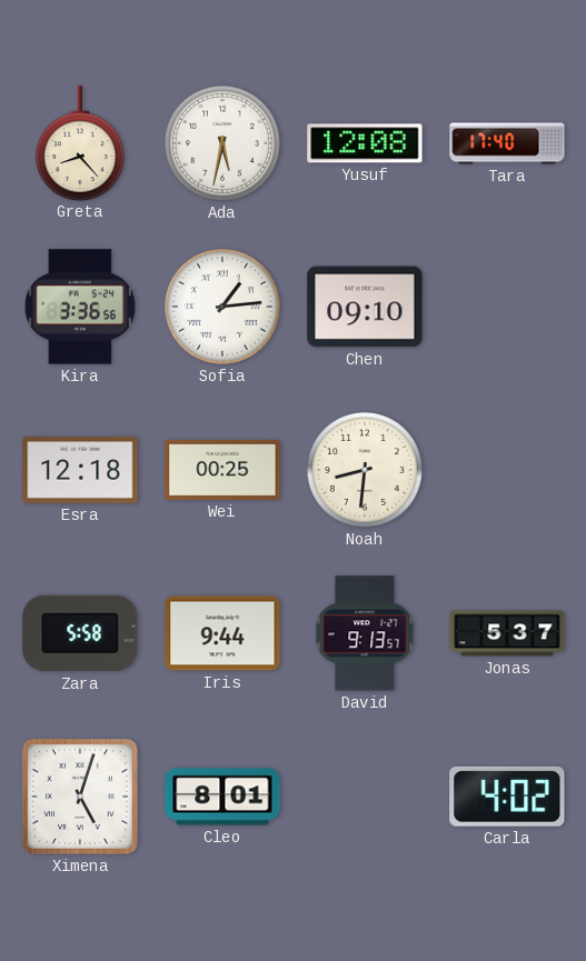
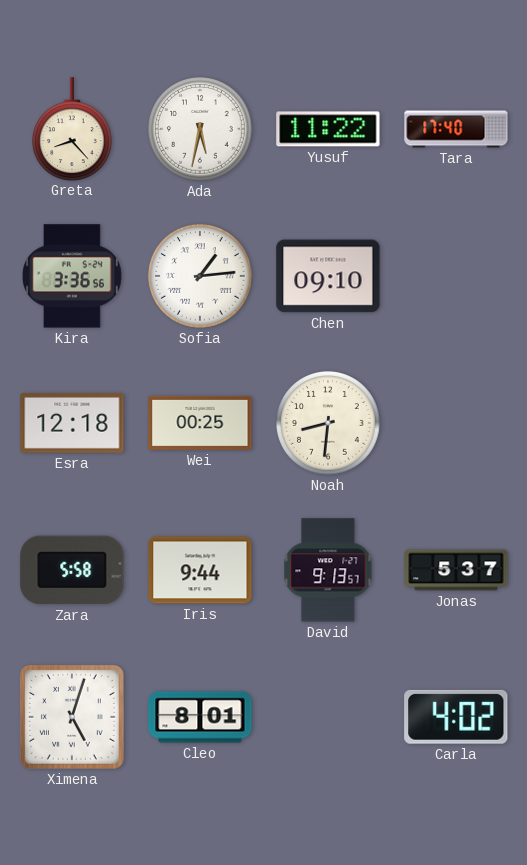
Yusuf: 12:08 -> 11:22
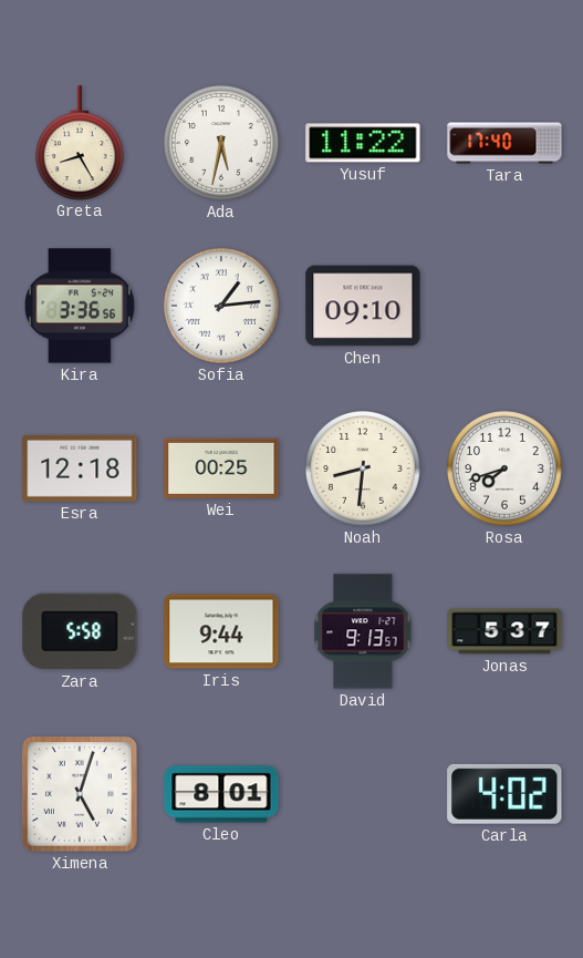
Greta: 8:23 -> 8:25
Rosa: none -> 7:42
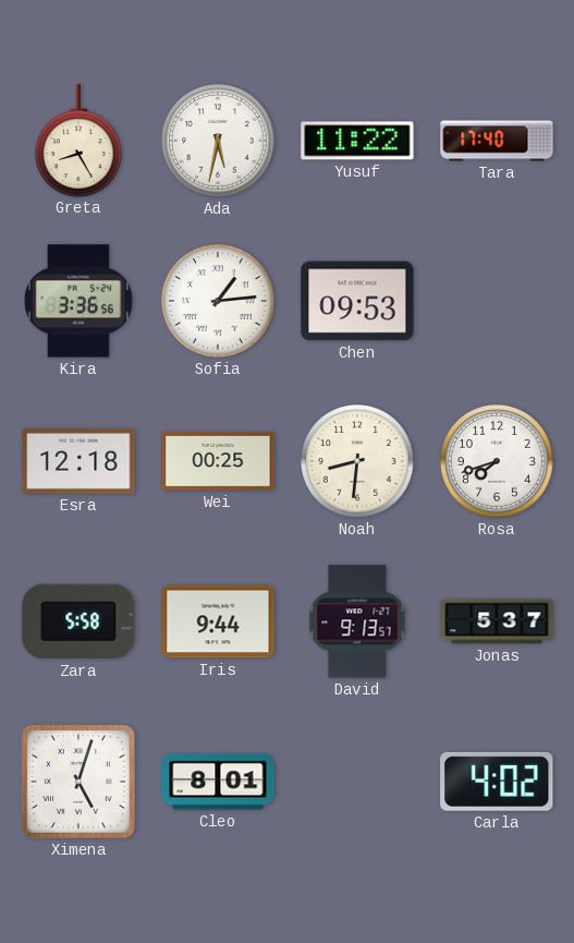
Chen: 09:10 -> 09:53
